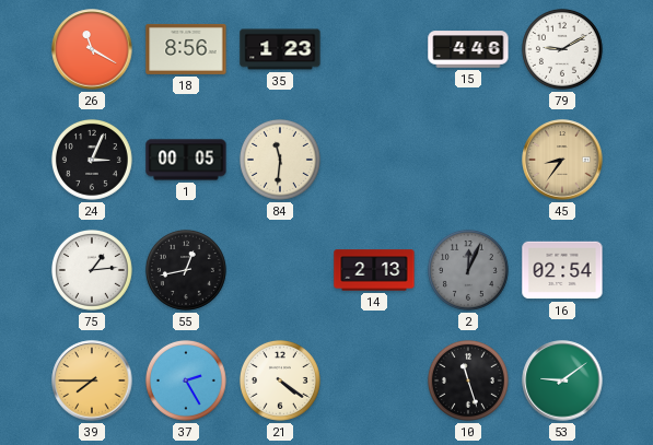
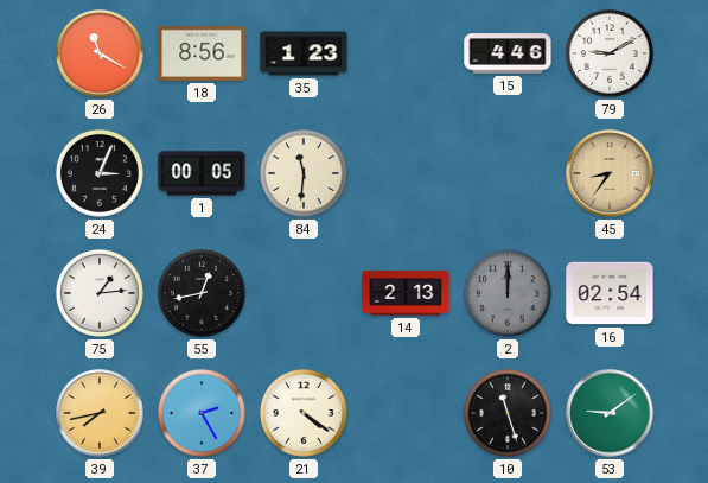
2: 12:04 -> 12:00
39: 7:45 -> 7:43
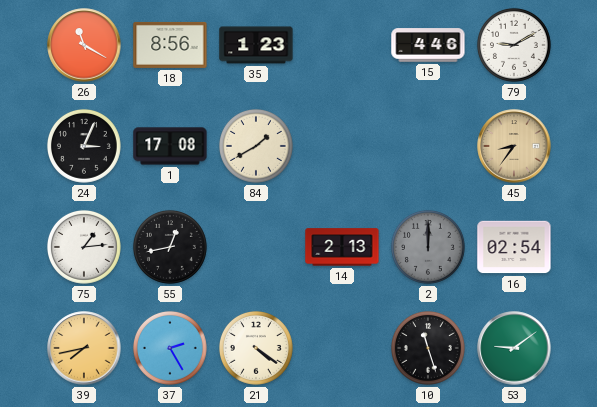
1: 00:05 -> 17:08
84: 11:31 -> 1:40
